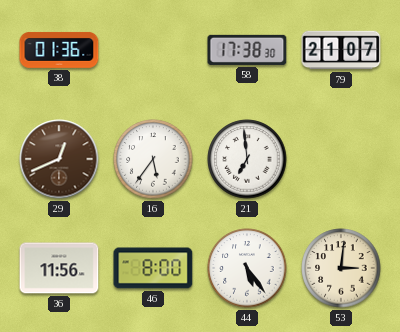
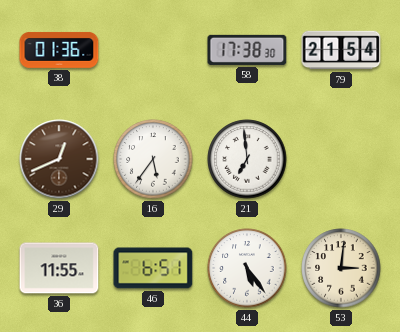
79: 21:07 -> 21:54
36: 11:56 -> 11:55
46: 8:00 -> 6:51
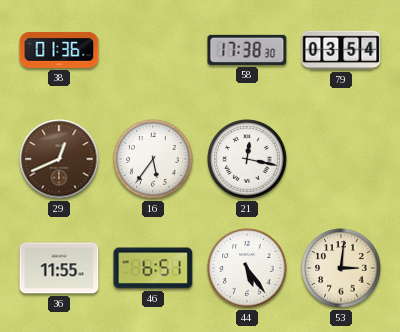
79: 21:54 -> 03:54
21: 6:59 -> 12:17
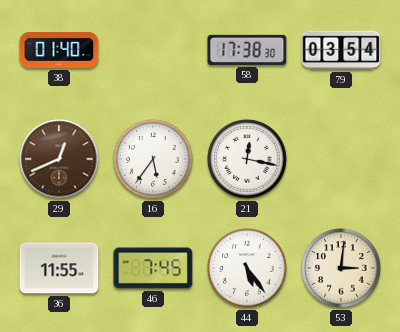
38: 01:36 -> 01:40
46: 6:51 -> 7:45
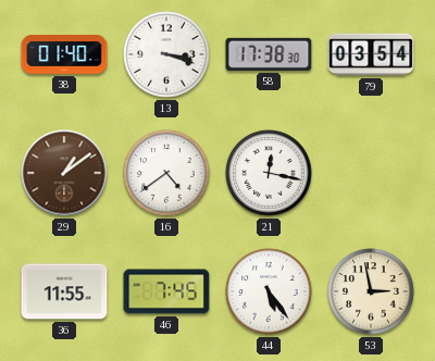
13: none -> 3:18
29: 12:41 -> 1:09
16: 5:36 -> 4:39
53: 3:01 -> 2:58
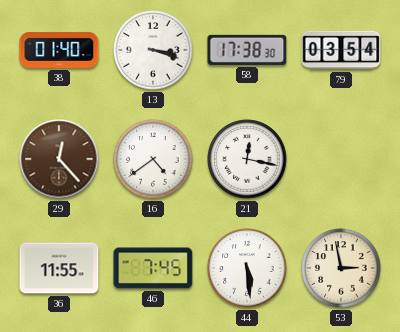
29: 1:09 -> 12:23
44: 5:24 -> 5:29
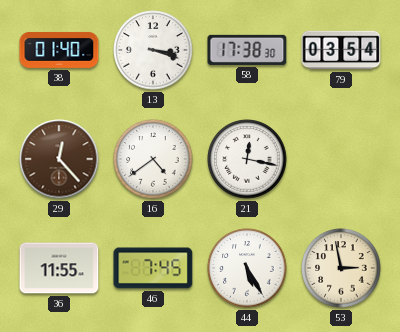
44: 5:29 -> 5:25
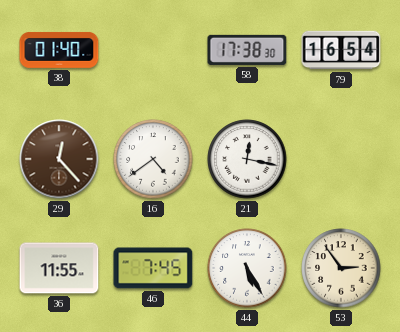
13: 3:18 -> none
79: 03:54 -> 16:54
53: 2:58 -> 2:54
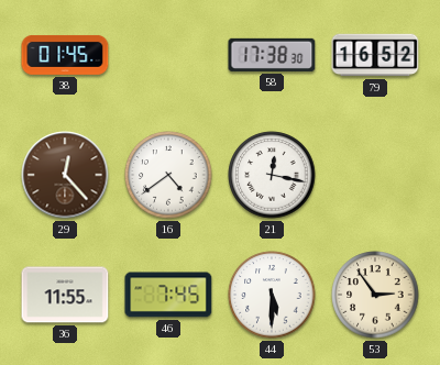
38: 01:40 -> 01:45
79: 16:54 -> 16:52
44: 5:25 -> 5:30
